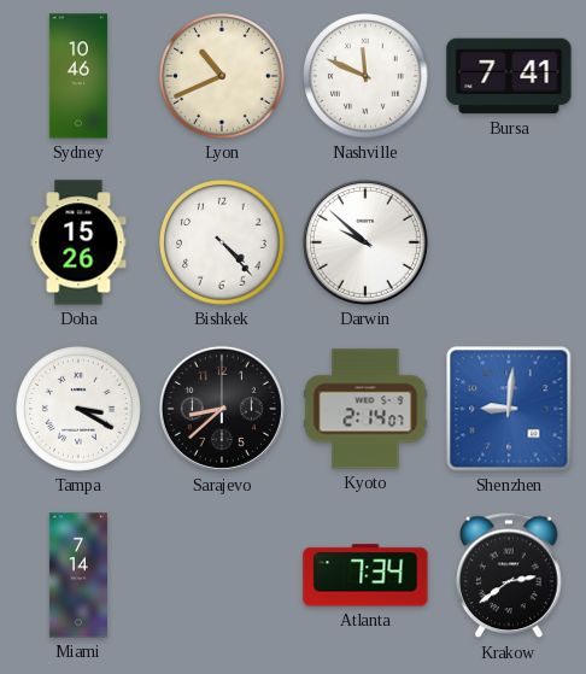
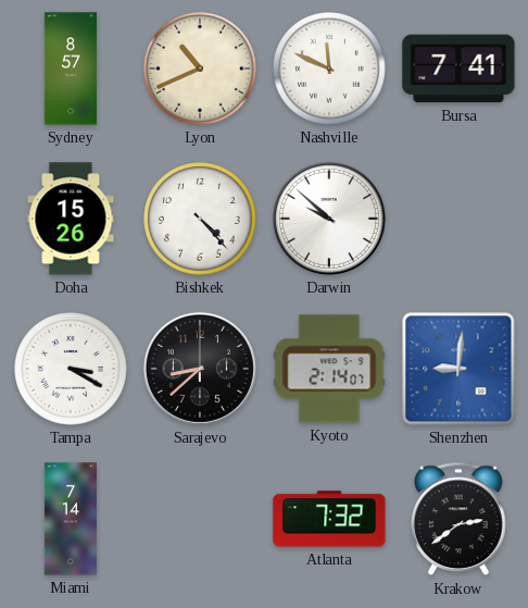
Sydney: 10:46 -> 8:57
Atlanta: 7:34 -> 7:32
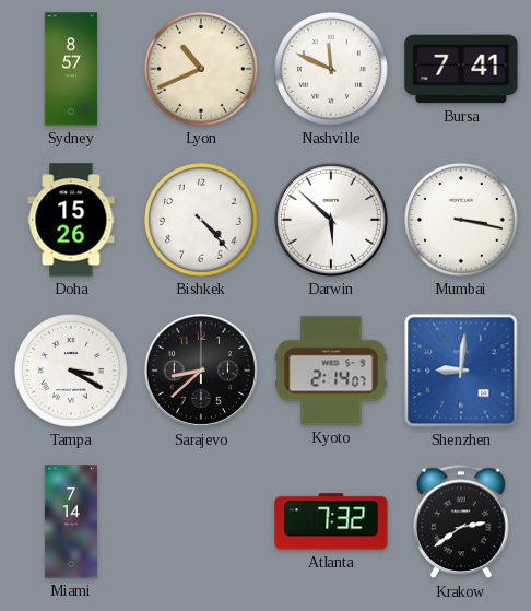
Darwin: 9:52 -> 5:52
Mumbai: none -> 3:17
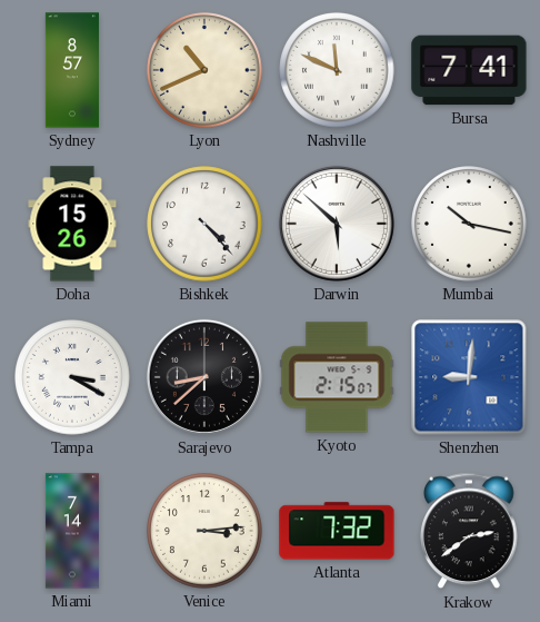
Mumbai: 3:17 -> 10:17
Kyoto: 2:14 -> 2:15
Venice: none -> 3:14
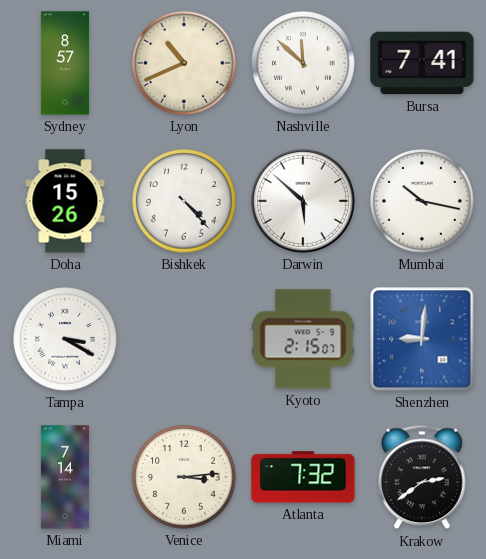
Nashville: 11:49 -> 11:52
Sarajevo: 8:38 -> none
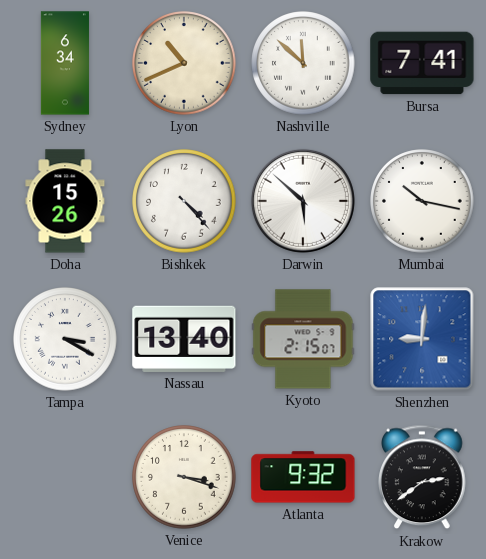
Sydney: 8:57 -> 6:34
Nassau: none -> 13:40
Miami: 7:14 -> none
Venice: 3:14 -> 3:18
Atlanta: 7:32 -> 9:32
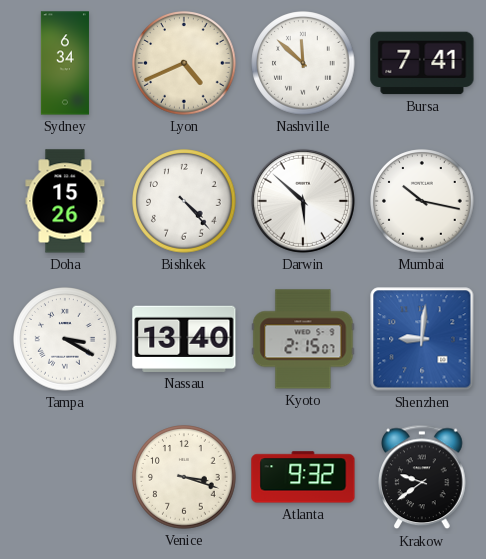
Lyon: 10:41 -> 4:41
Krakow: 2:39 -> 9:39
